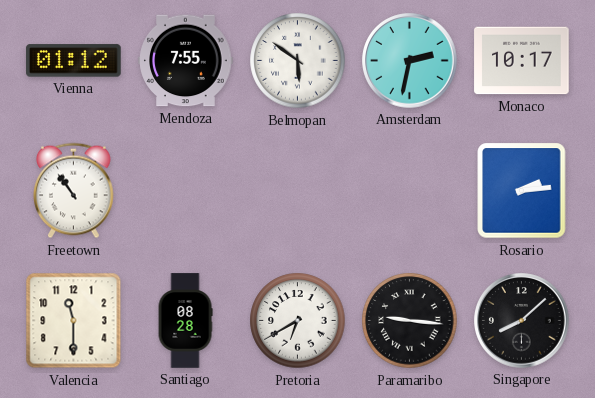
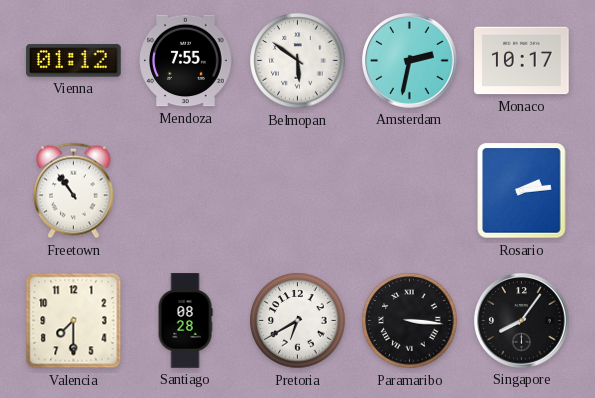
Valencia: 11:30 -> 7:30
Paramaribo: 9:16 -> 3:16
Singapore: 8:08 -> 8:06
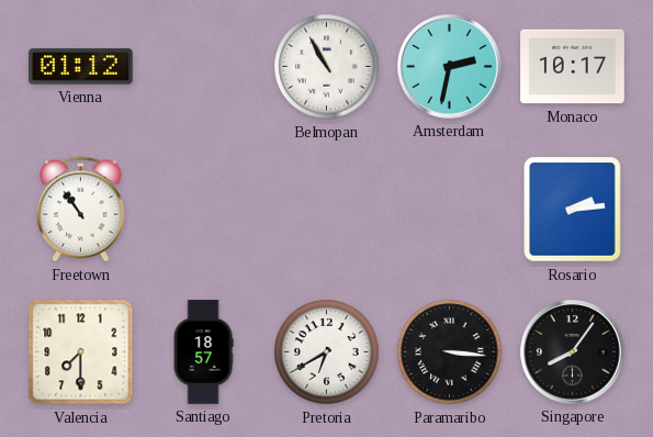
Mendoza: 7:55 -> none
Belmopan: 5:51 -> 10:55
Santiago: 08:28 -> 18:57
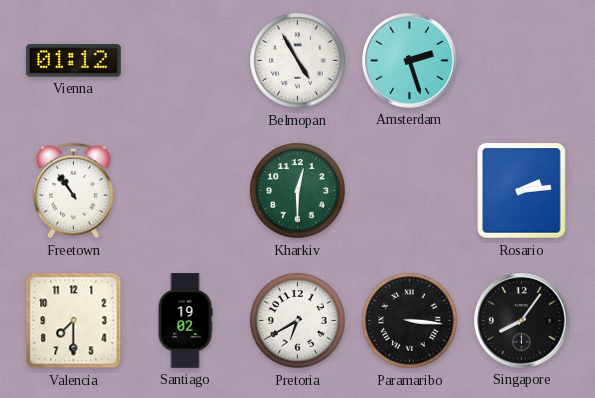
Belmopan: 10:55 -> 4:55
Amsterdam: 2:32 -> 2:27
Monaco: 10:17 -> none
Kharkiv: none -> 12:30
Santiago: 18:57 -> 19:02
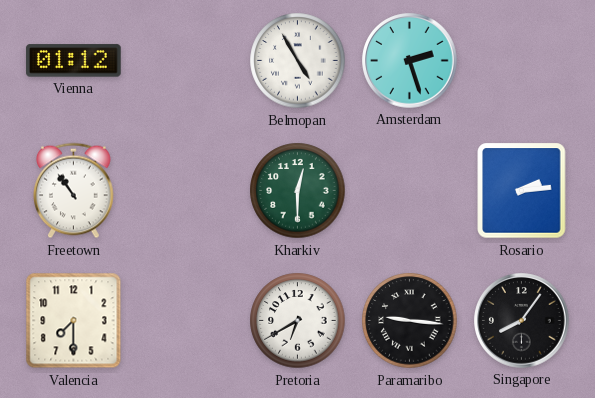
Santiago: 19:02 -> none
Paramaribo: 3:16 -> 9:16
